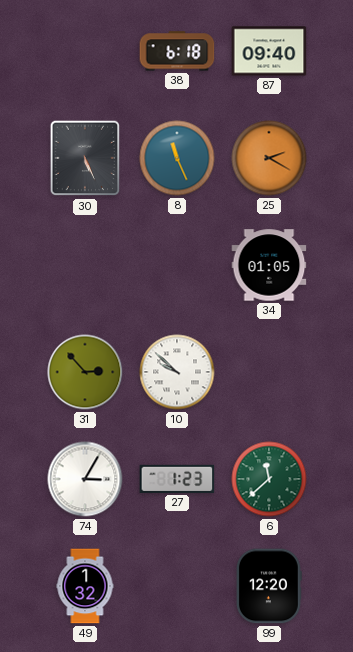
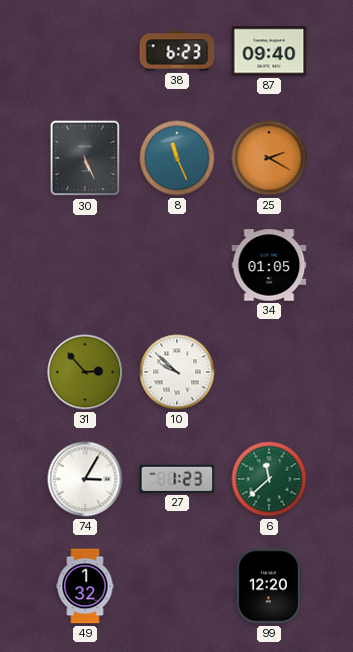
38: 6:18 -> 6:23
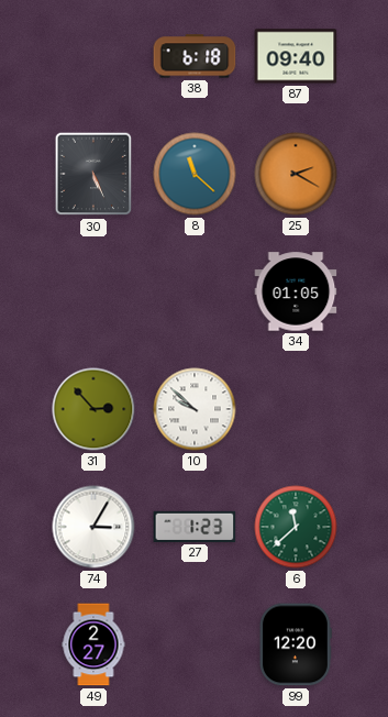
38: 6:23 -> 6:18
8: 11:26 -> 11:22
49: 1:32 -> 2:27
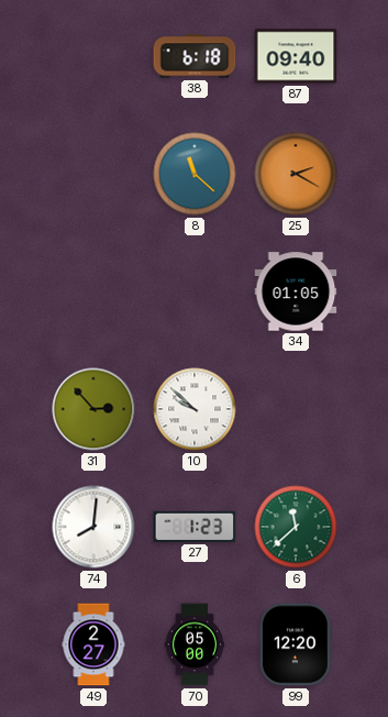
30: 5:26 -> none
74: 3:05 -> 8:01
70: none -> 05:00
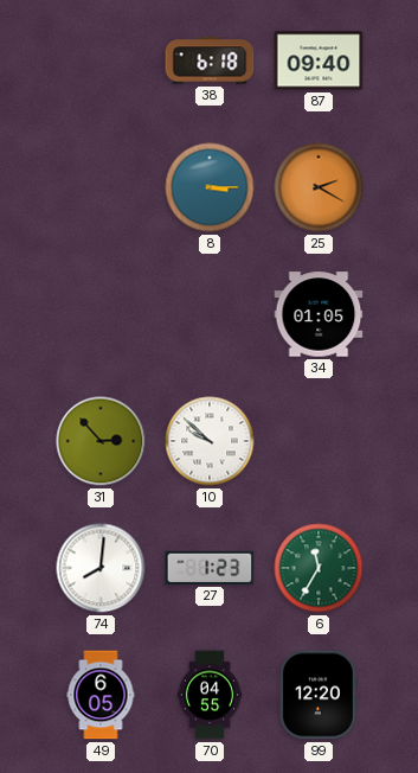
8: 11:22 -> 3:15
6: 11:38 -> 11:35
49: 2:27 -> 6:05
70: 05:00 -> 04:55
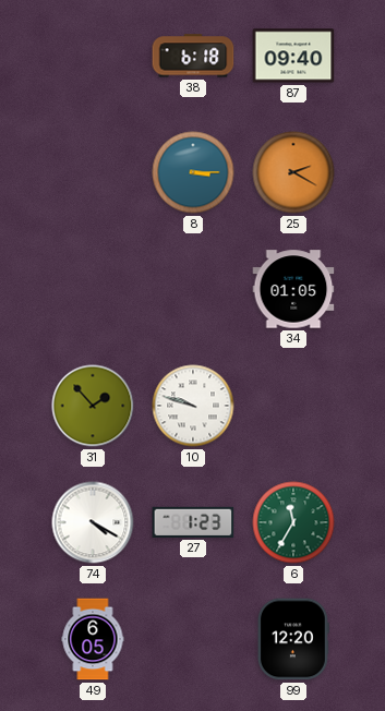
31: 2:53 -> 1:53
10: 9:52 -> 9:48
74: 8:01 -> 4:20
70: 04:55 -> none
